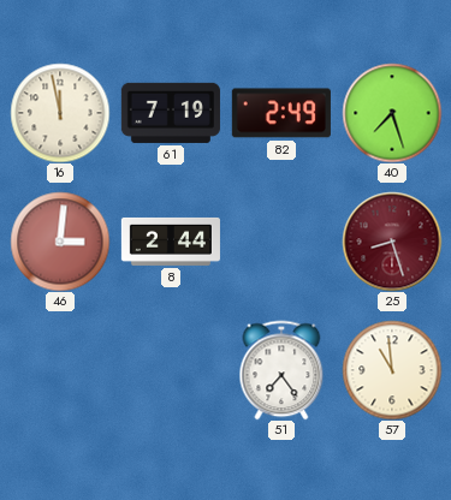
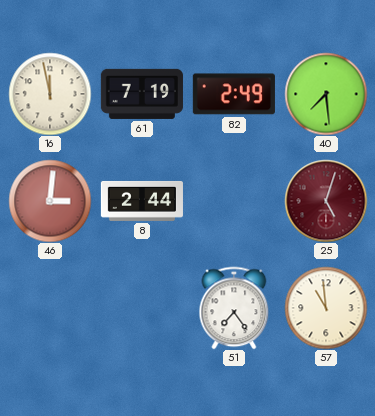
40: 7:27 -> 7:29
25: 8:27 -> 5:03
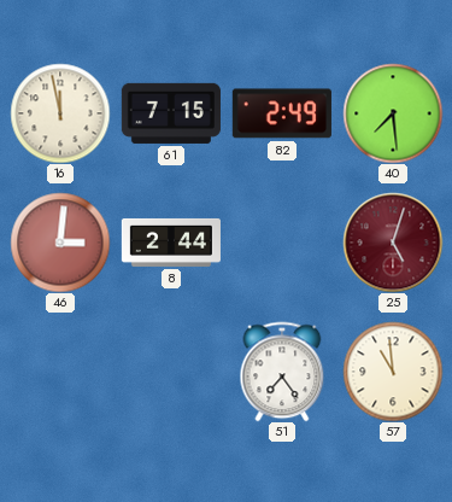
61: 7:19 -> 7:15
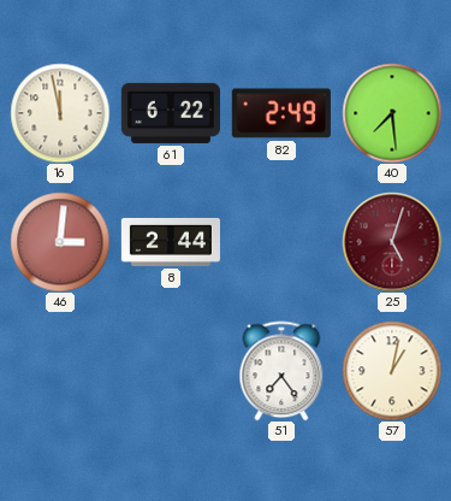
61: 7:15 -> 6:22
57: 10:59 -> 1:02
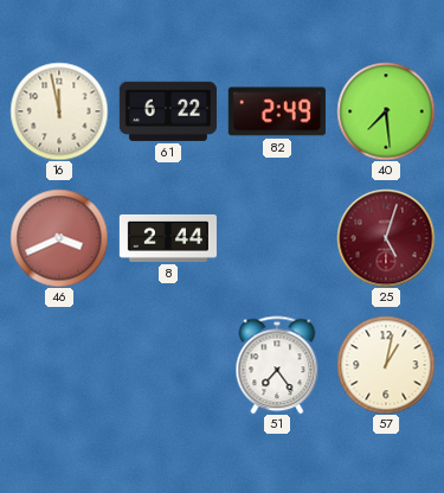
46: 3:01 -> 3:41
